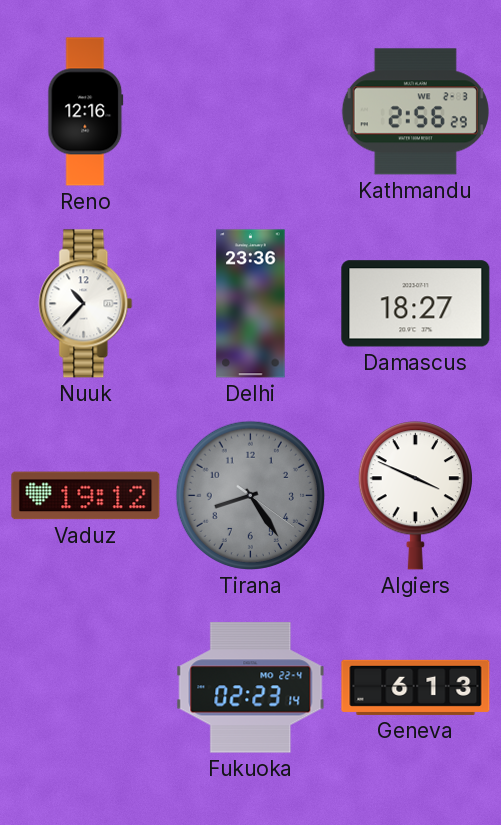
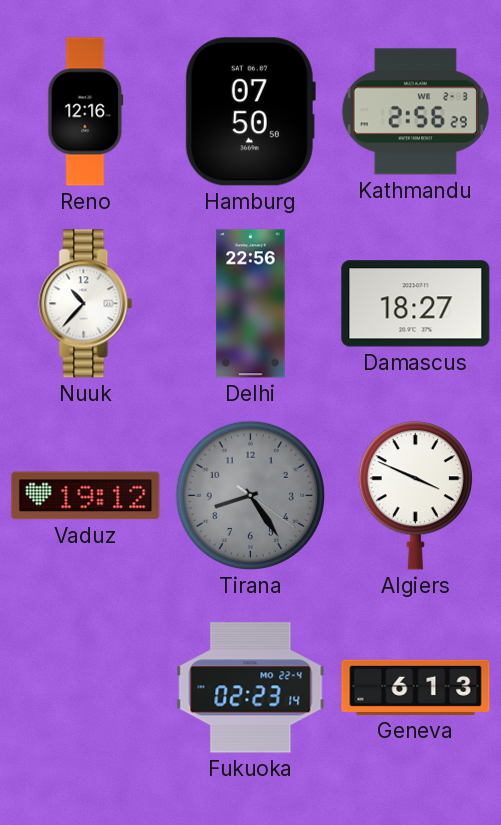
Hamburg: none -> 07:50
Delhi: 23:36 -> 22:56
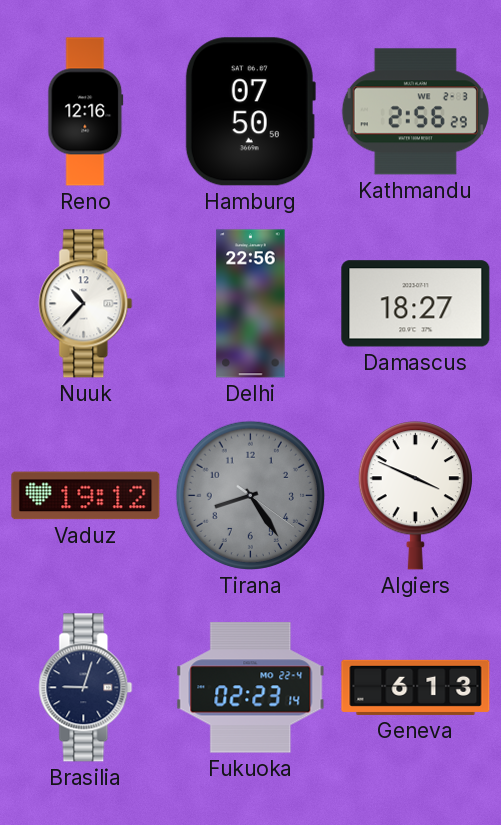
Brasilia: none -> 9:03
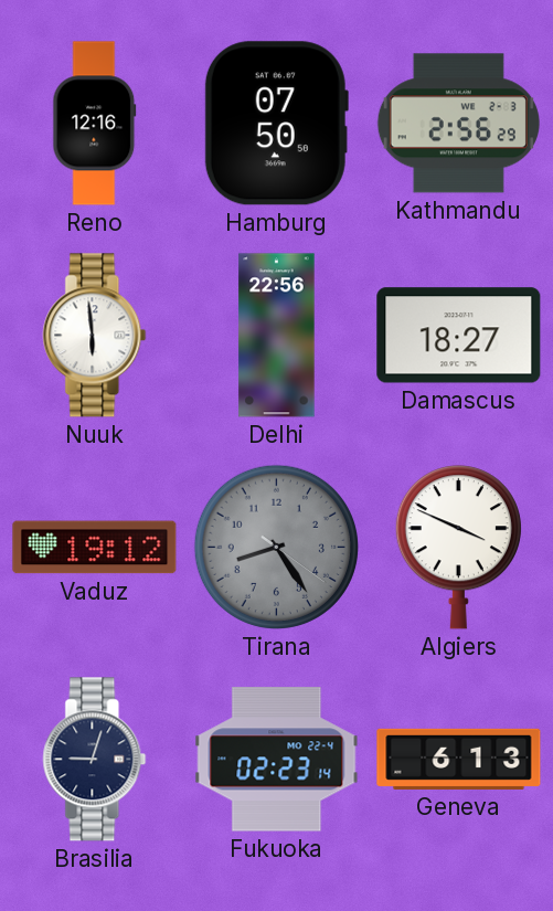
Nuuk: 10:37 -> 5:59
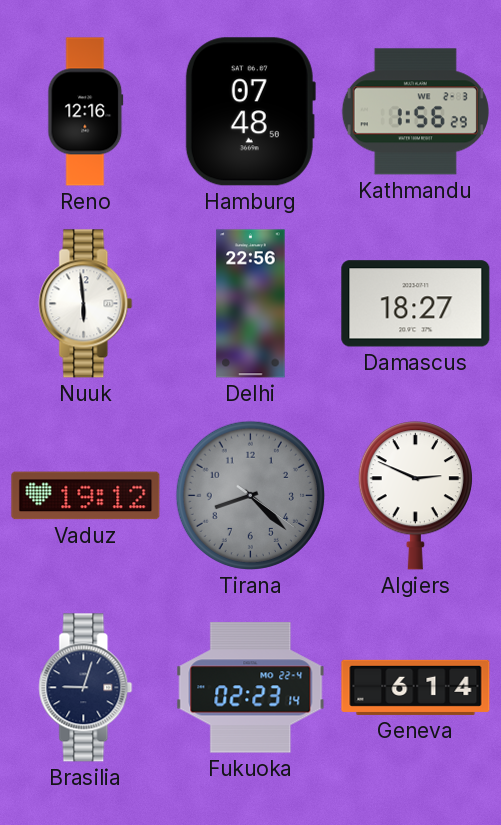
Hamburg: 07:50 -> 07:48
Kathmandu: 2:56 -> 1:56
Tirana: 8:24 -> 8:22
Algiers: 3:49 -> 2:49
Geneva: 6:13 -> 6:14
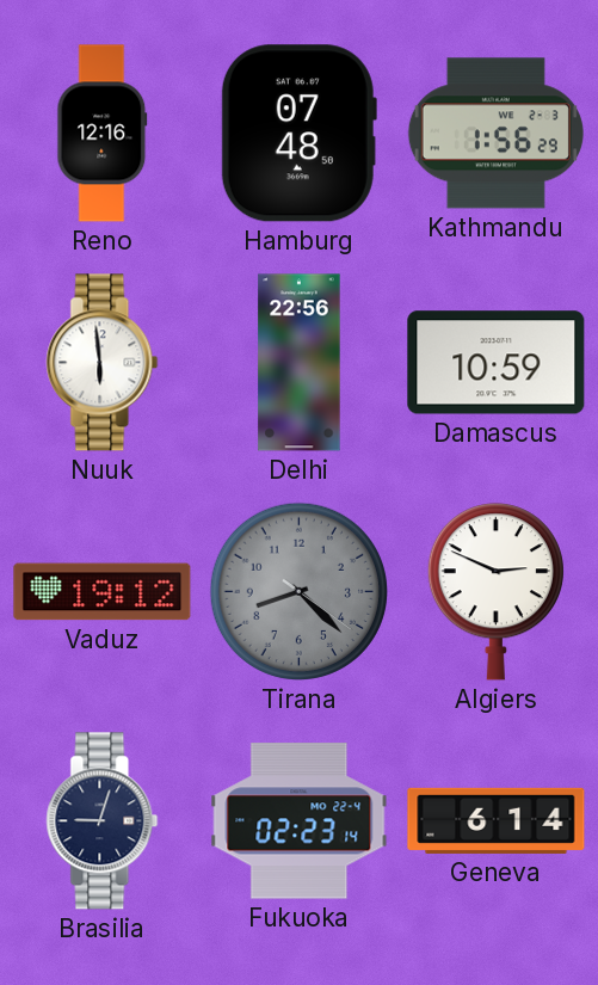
Damascus: 18:27 -> 10:59
